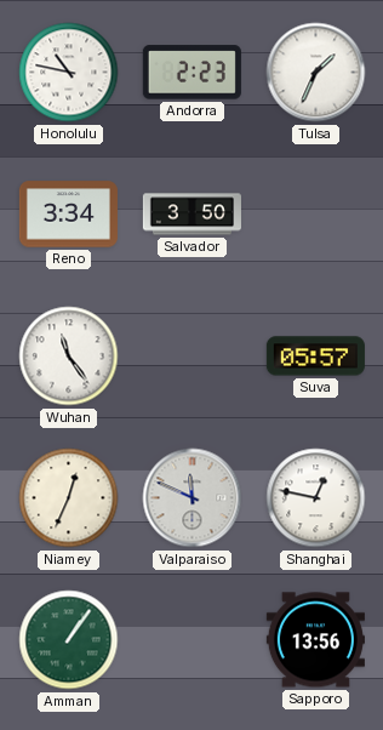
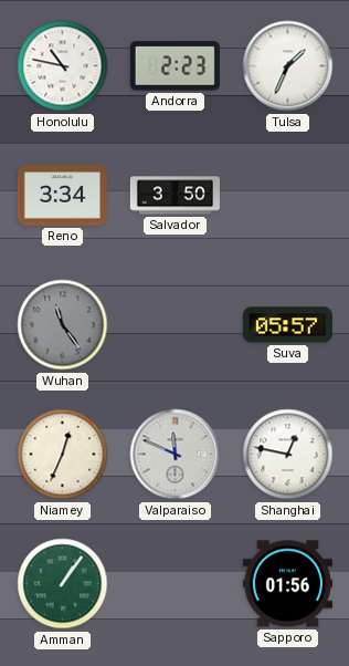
Wuhan dial: white -> grey
Sapporo: 13:56 -> 01:56
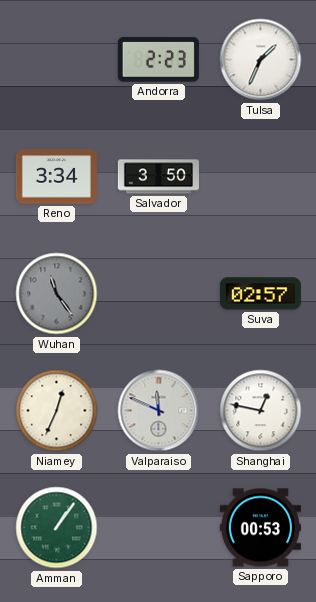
Honolulu: 10:47 -> none
Suva: 05:57 -> 02:57
Sapporo: 01:56 -> 00:53
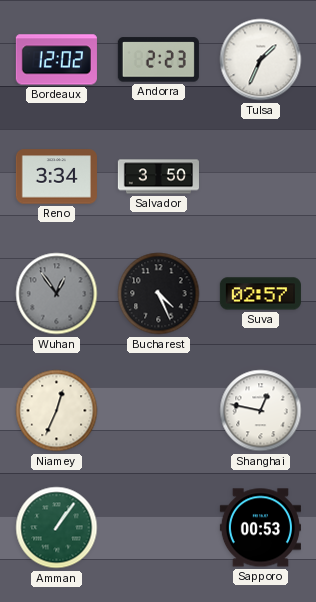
Bordeaux: none -> 12:02
Wuhan: 11:24 -> 12:54
Bucharest: none -> 4:26
Valparaiso: 11:49 -> none
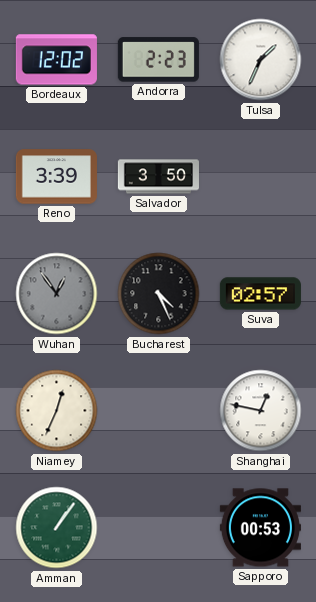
Reno: 3:34 -> 3:39
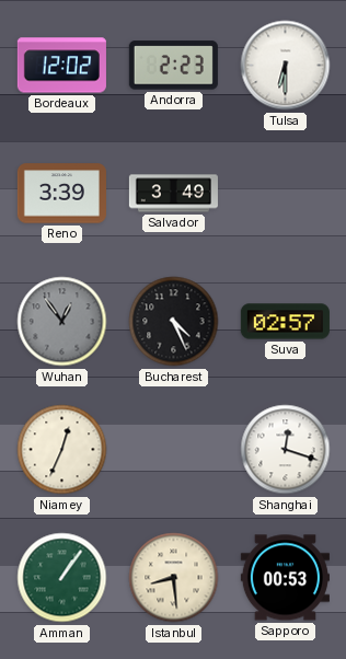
Tulsa: 1:34 -> 6:30
Salvador: 3:50 -> 3:49
Shanghai: 12:47 -> 12:18
Istanbul: none -> 8:29
